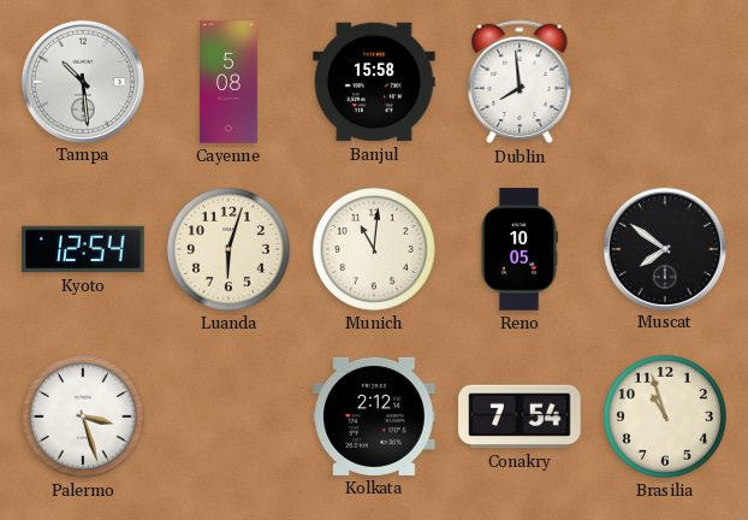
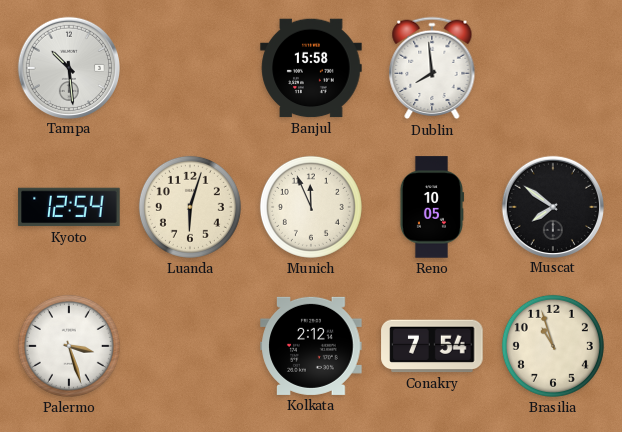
Cayenne: 5:08 -> none
Munich: 11:01 -> 11:56
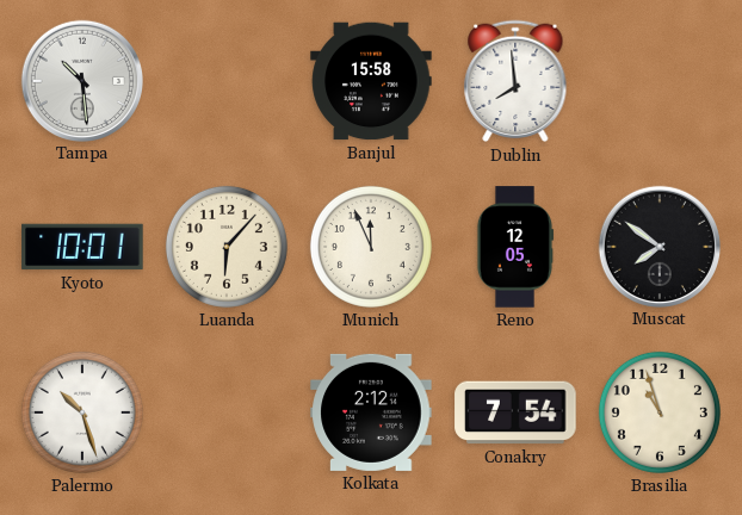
Kyoto: 12:54 -> 10:01
Luanda: 6:03 -> 6:07
Reno: 10:05 -> 12:05
Palermo: 3:27 -> 10:27
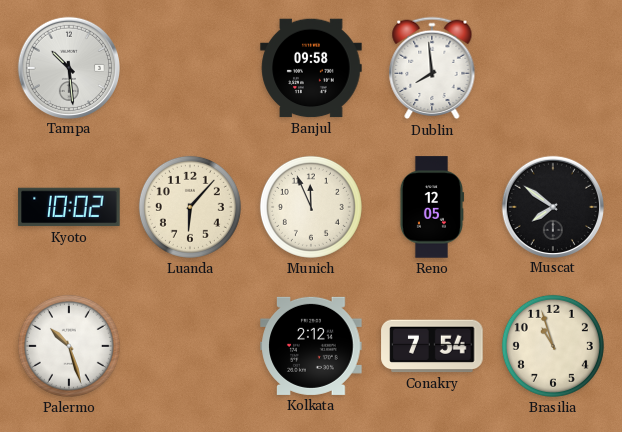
Banjul: 15:58 -> 09:58
Kyoto: 10:01 -> 10:02
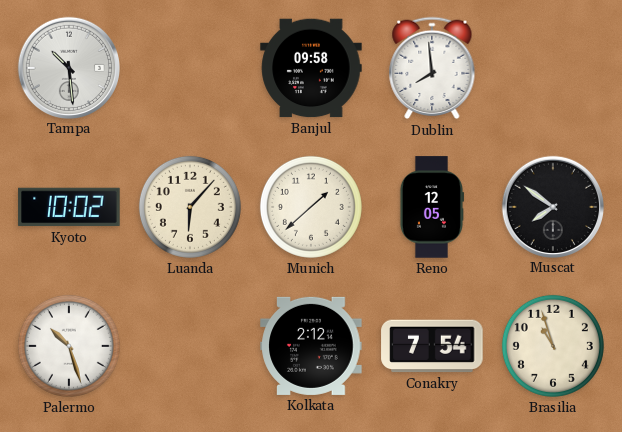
Munich: 11:56 -> 1:38
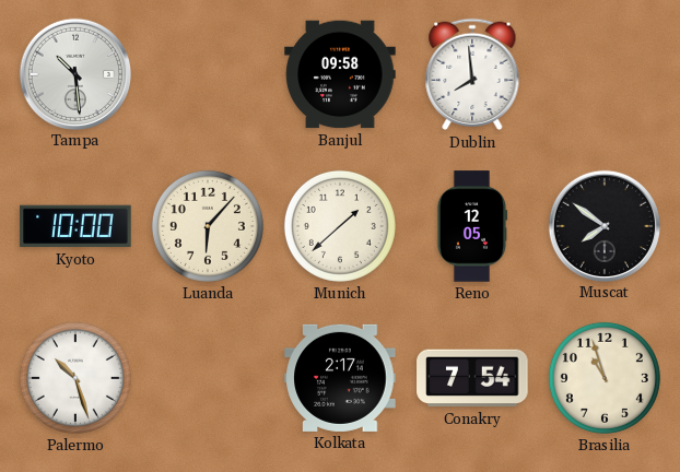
Kyoto: 10:02 -> 10:00
Kolkata: 2:12 -> 2:17
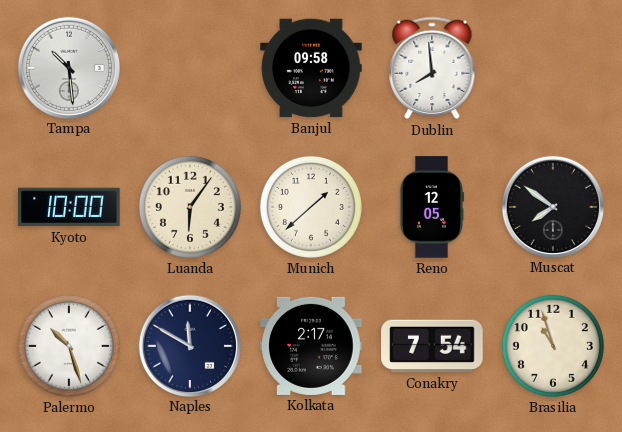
Luanda: 6:07 -> 6:06
Naples: none -> 11:50
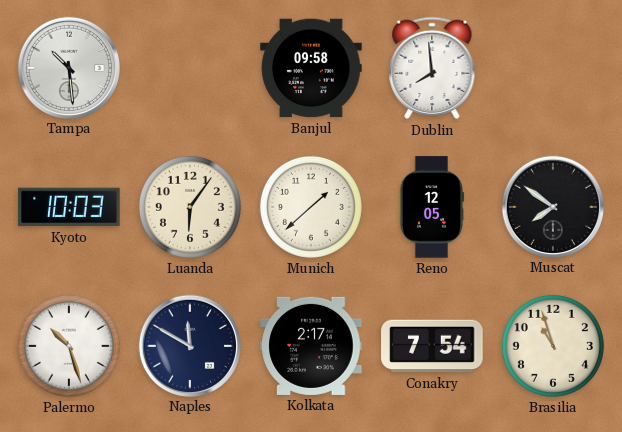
Kyoto: 10:00 -> 10:03
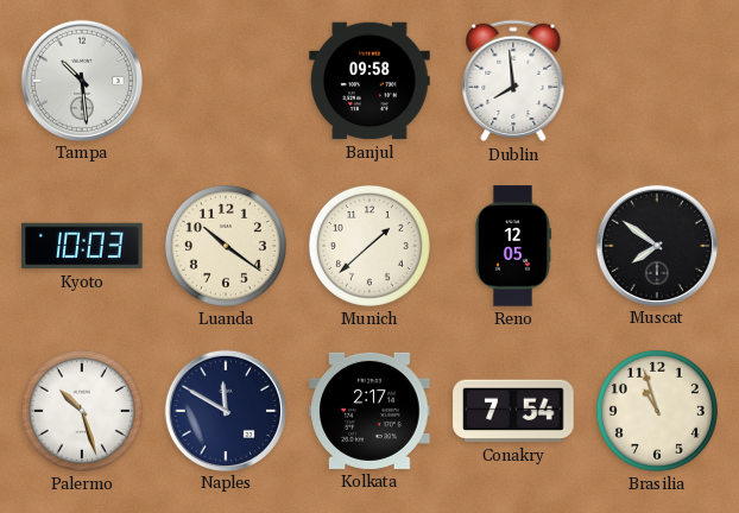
Luanda: 6:06 -> 10:21
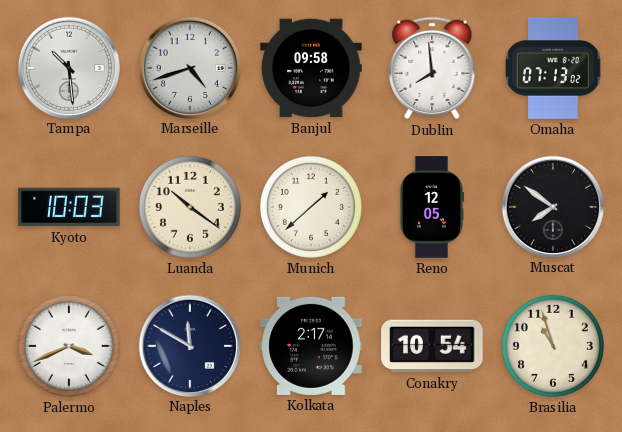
Marseille: none -> 4:42
Omaha: none -> 07:13
Palermo: 10:27 -> 3:41
Conakry: 7:54 -> 10:54
